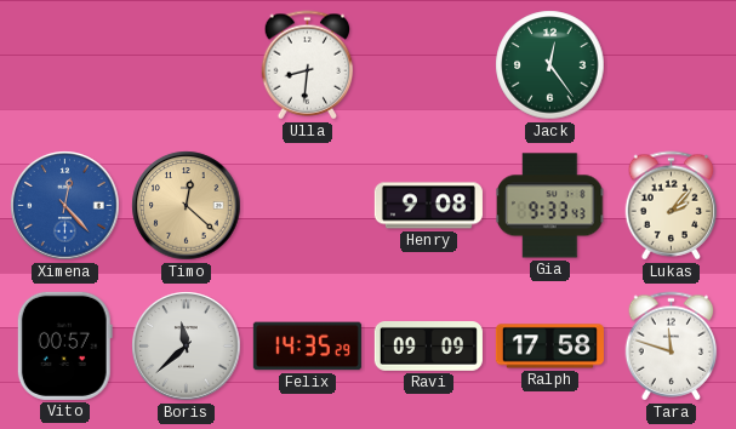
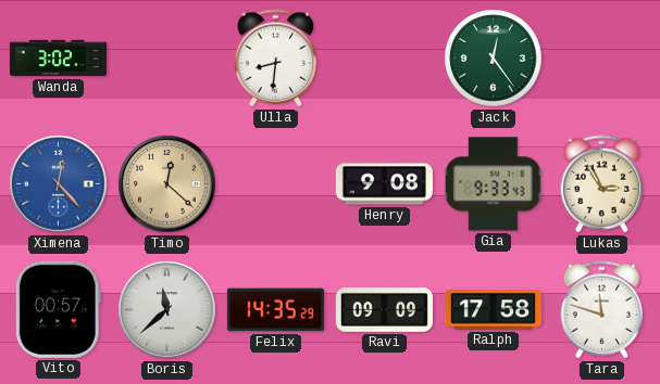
Wanda: none -> 3:02
Lukas: 2:07 -> 2:55
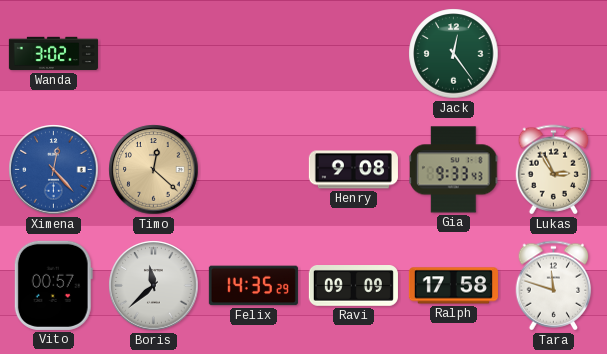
Ulla: 8:31 -> none
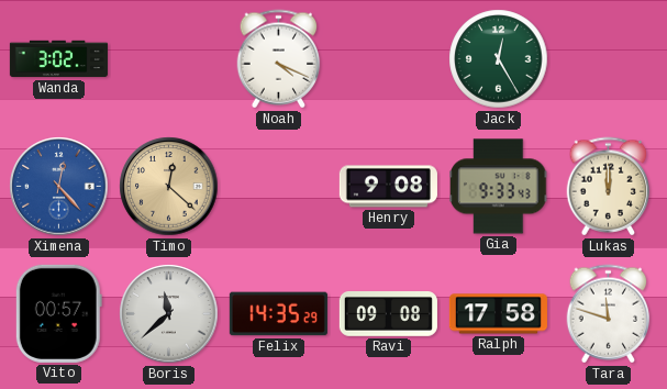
Noah: none -> 4:19
Jack: 12:24 -> 12:25
Lukas: 2:55 -> 12:00
Ravi: 09:09 -> 09:08
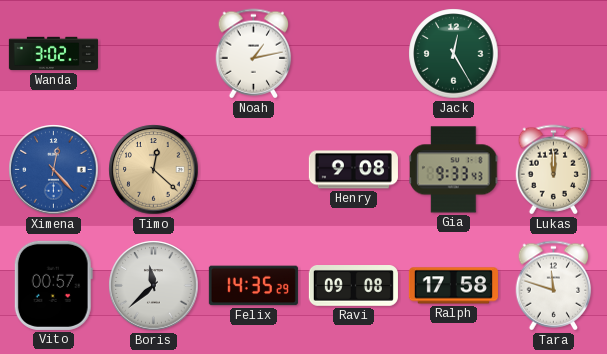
Noah: 4:19 -> 1:13
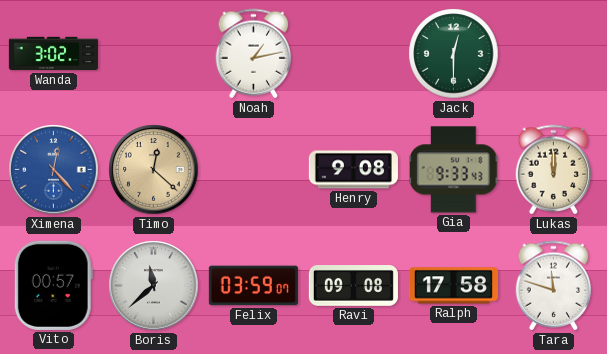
Jack: 12:25 -> 12:30
Felix: 14:35 -> 03:59
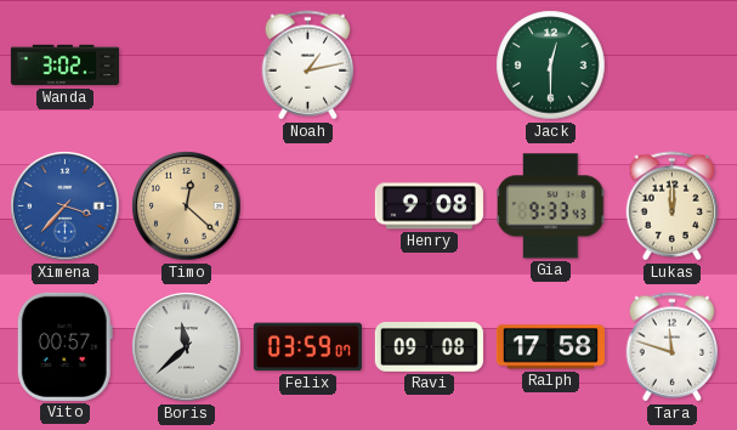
Ximena: 12:23 -> 3:37
